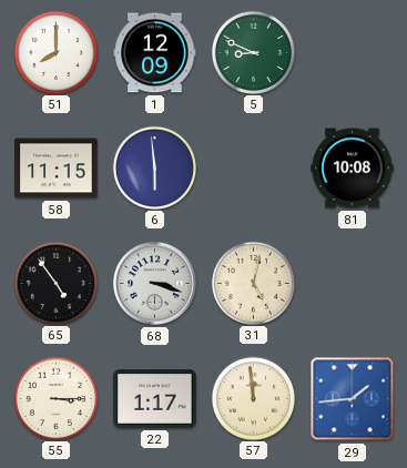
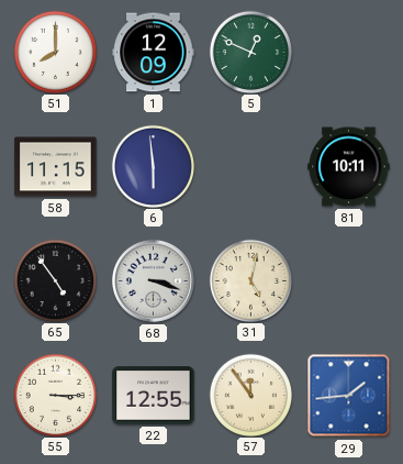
5: 8:49 -> 12:49
81: 10:08 -> 10:11
22: 1:17 -> 12:55
57: 11:59 -> 11:54
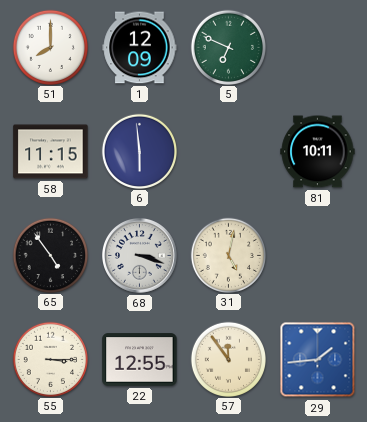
5: 12:49 -> 6:49
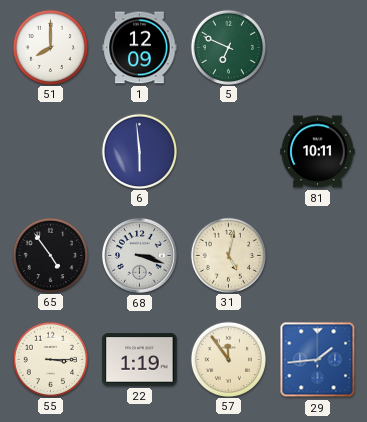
58: 11:15 -> none
22: 12:55 -> 1:19
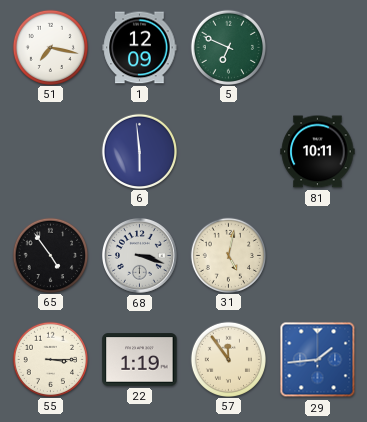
51: 8:00 -> 7:17
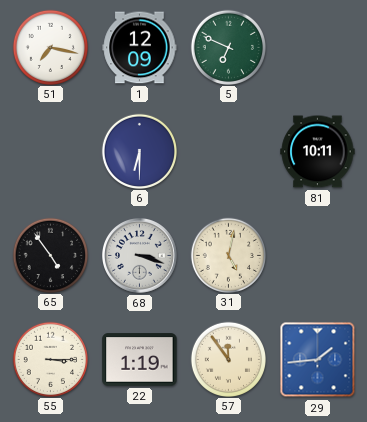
6: 5:59 -> 6:30
